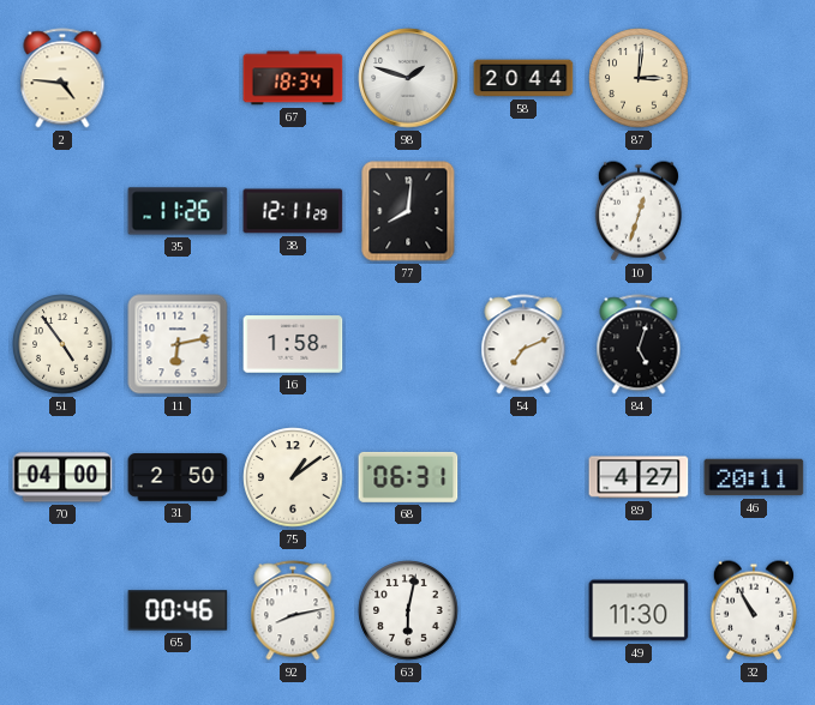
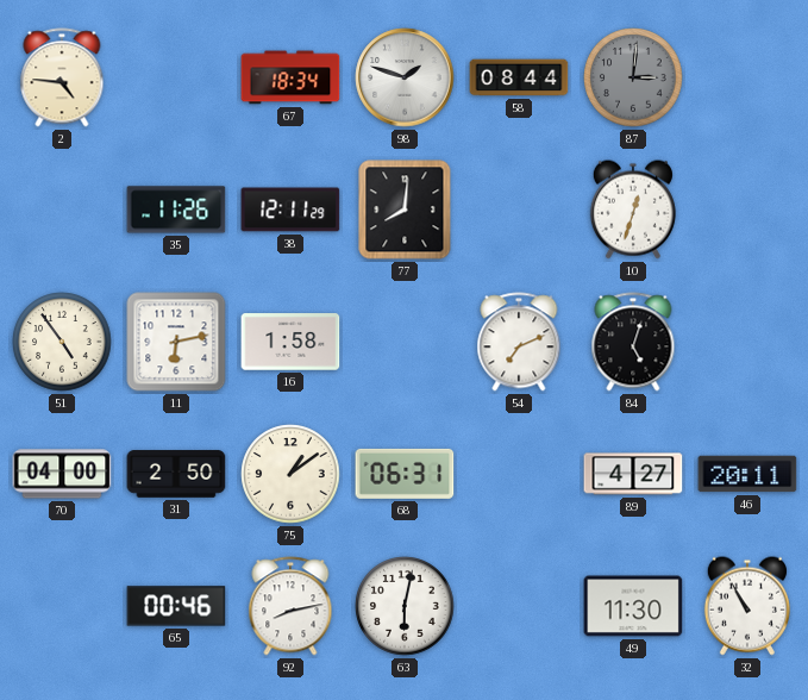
58: 20:44 -> 08:44
87 dial: cream -> grey
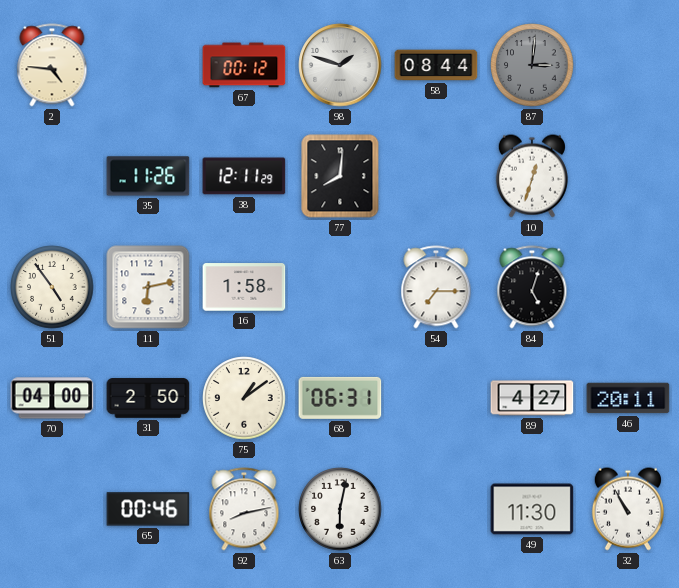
67: 18:34 -> 00:12
54: 7:11 -> 7:15
